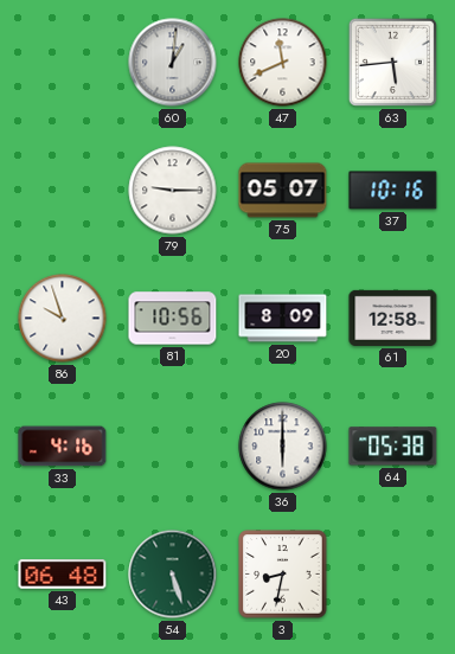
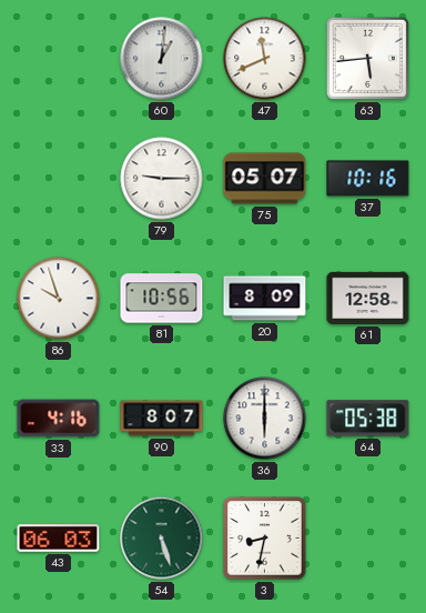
90: none -> 8:07
43: 06:48 -> 06:03
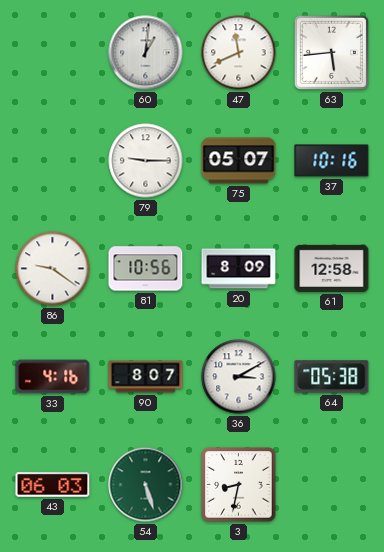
86: 9:57 -> 9:21
36: 6:00 -> 3:10
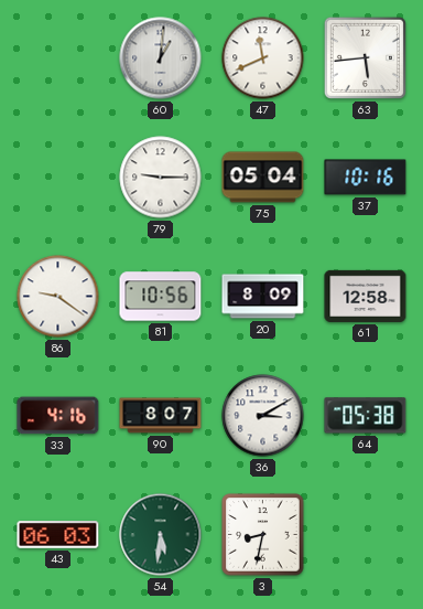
75: 05:07 -> 05:04
54: 5:27 -> 5:31
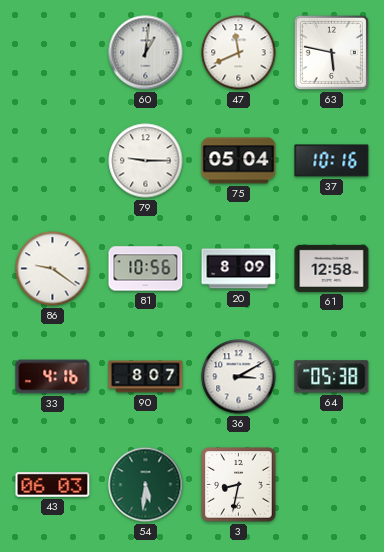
63: 5:44 -> 5:47
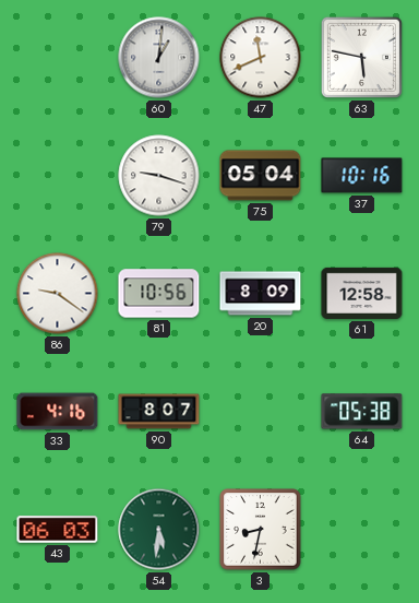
79: 9:15 -> 9:18
36: 3:10 -> none
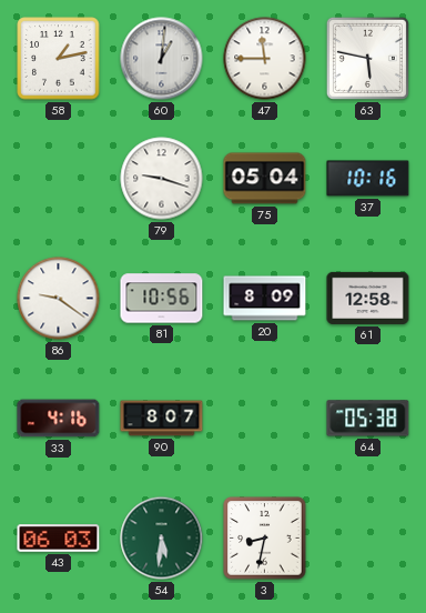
58: none -> 1:13
47: 11:41 -> 11:45
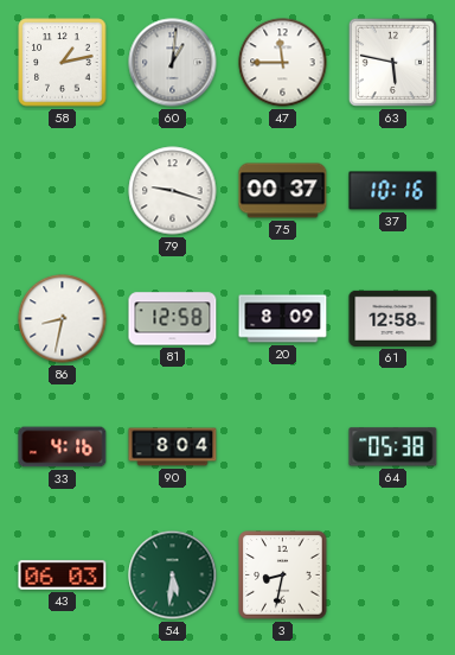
75: 05:04 -> 00:37
86: 9:21 -> 8:32
81: 10:56 -> 12:58
90: 8:07 -> 8:04
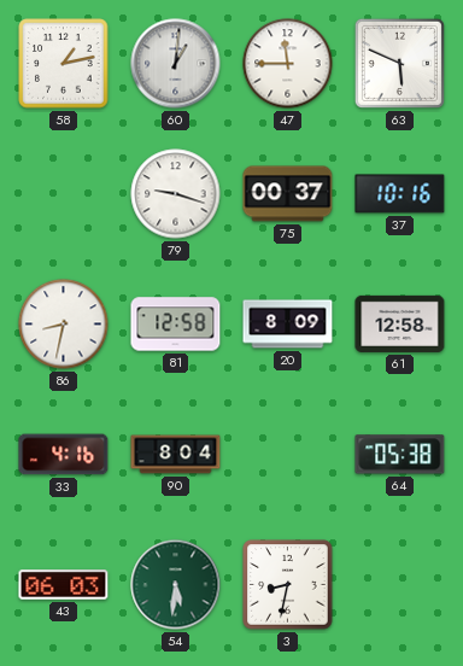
63: 5:47 -> 5:49
